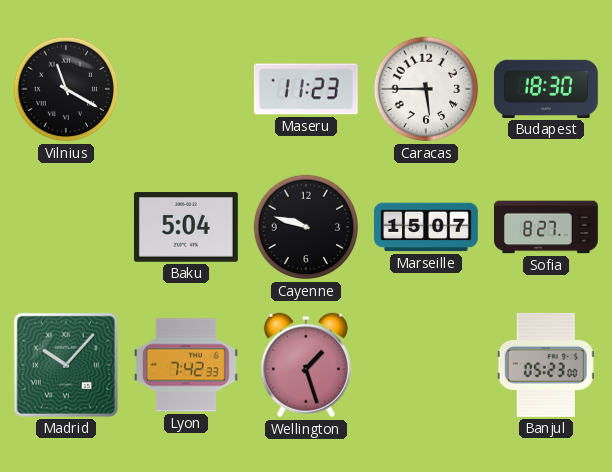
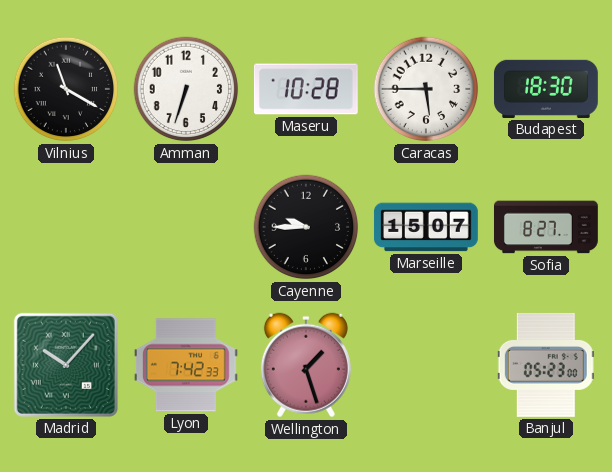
Amman: none -> 6:33
Maseru: 11:23 -> 10:28
Baku: 5:04 -> none
Cayenne: 9:48 -> 9:45
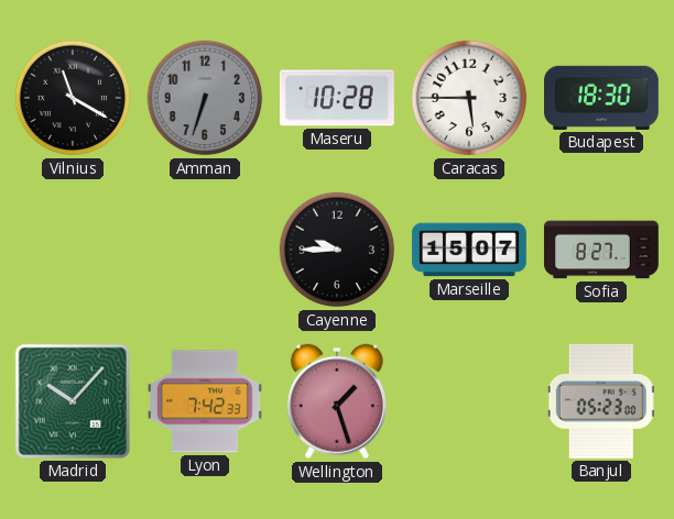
Amman dial: white -> grey
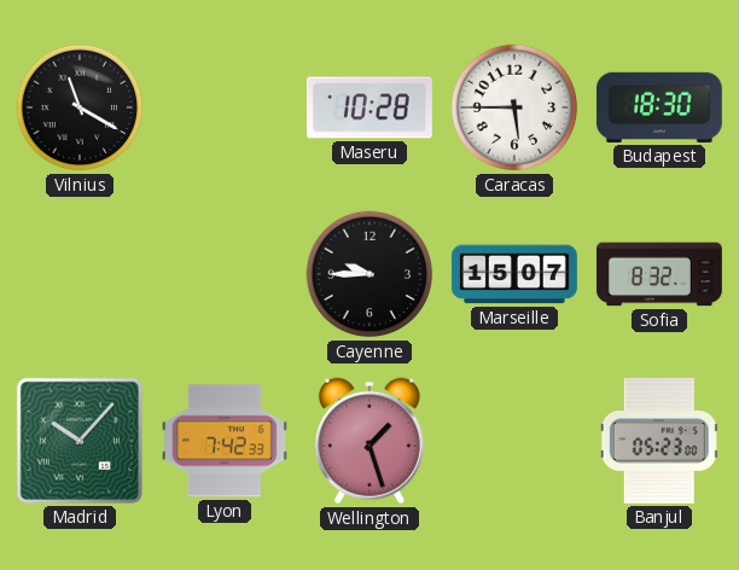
Amman: 6:33 -> none
Sofia: 8:27 -> 8:32
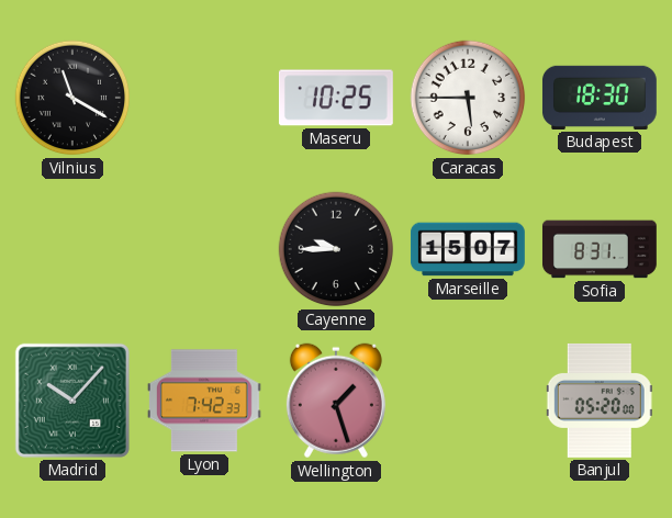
Maseru: 10:28 -> 10:25
Sofia: 8:32 -> 8:31
Banjul: 05:23 -> 05:20
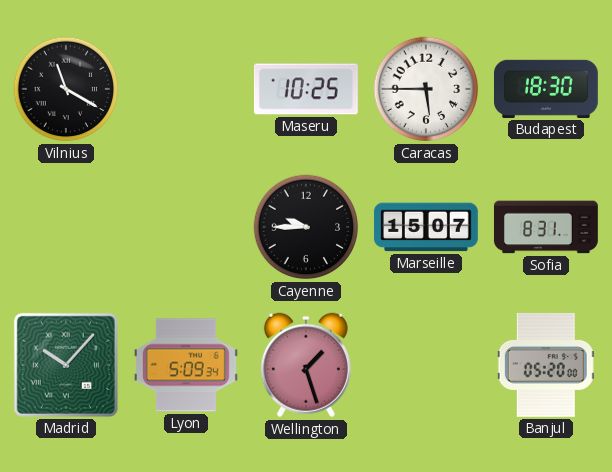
Lyon: 7:42 -> 5:09
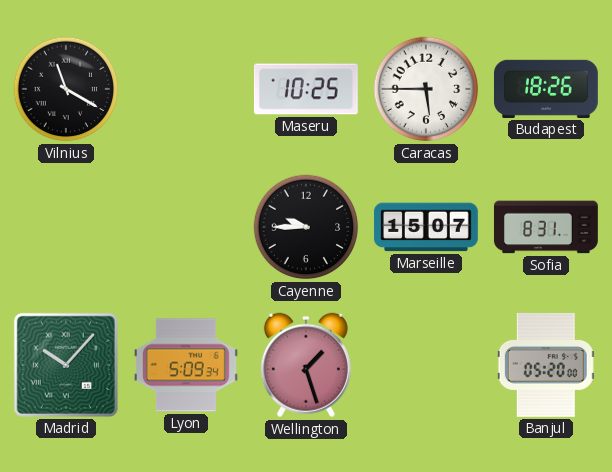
Budapest: 18:30 -> 18:26
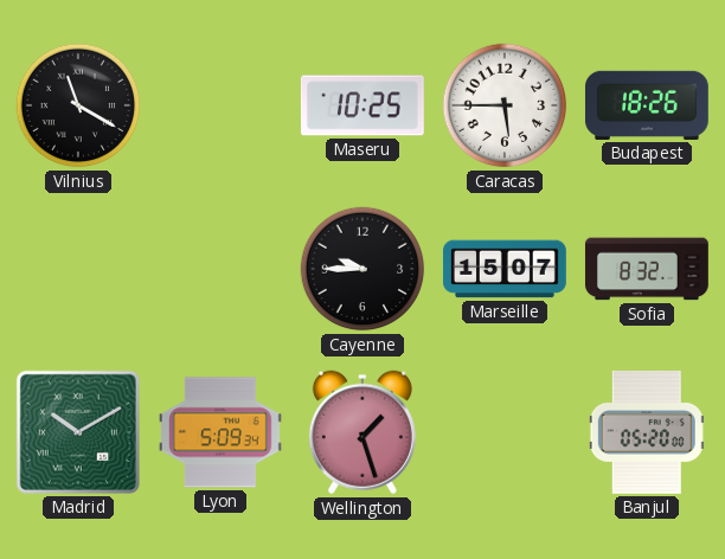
Sofia: 8:31 -> 8:32
Madrid: 10:07 -> 10:10
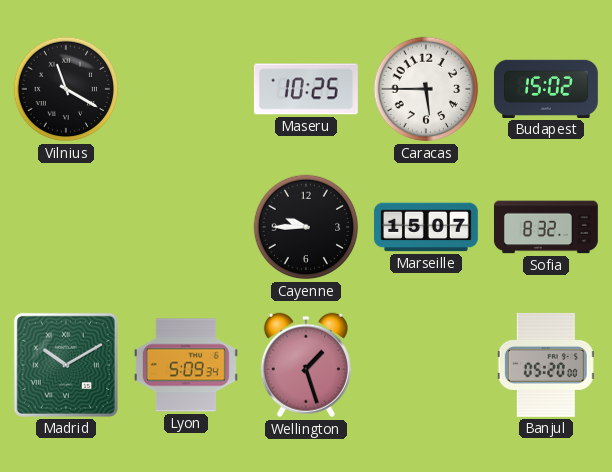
Budapest: 18:26 -> 15:02
